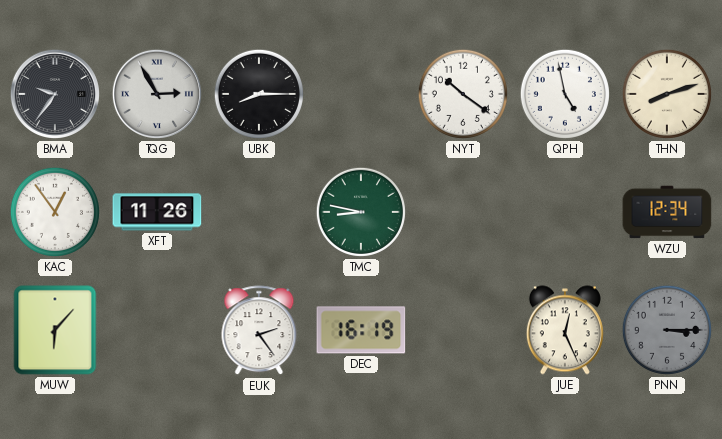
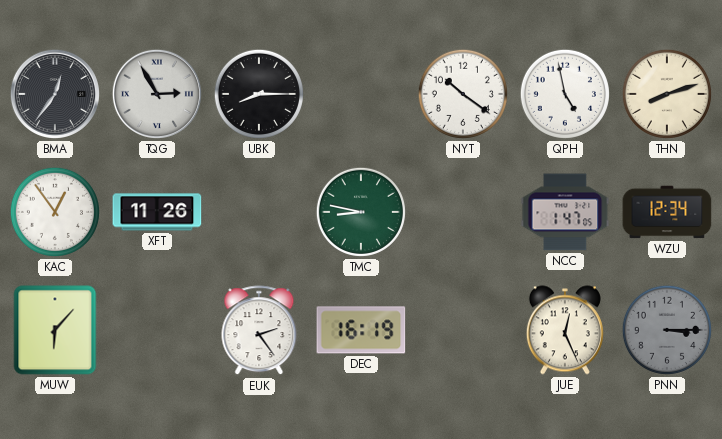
BMA: 9:36 -> 12:36
NCC: none -> 1:47
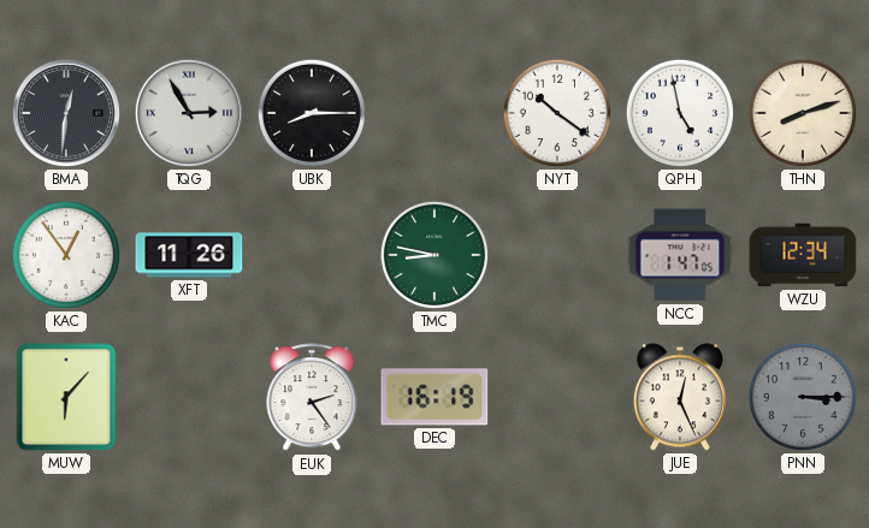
BMA: 12:36 -> 12:31
